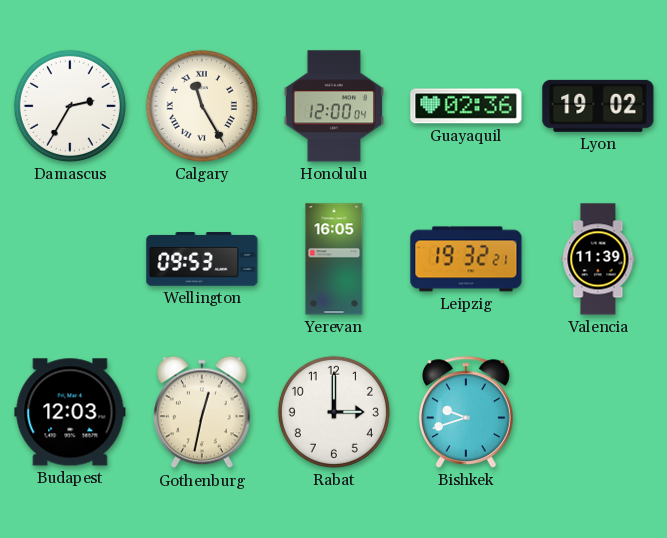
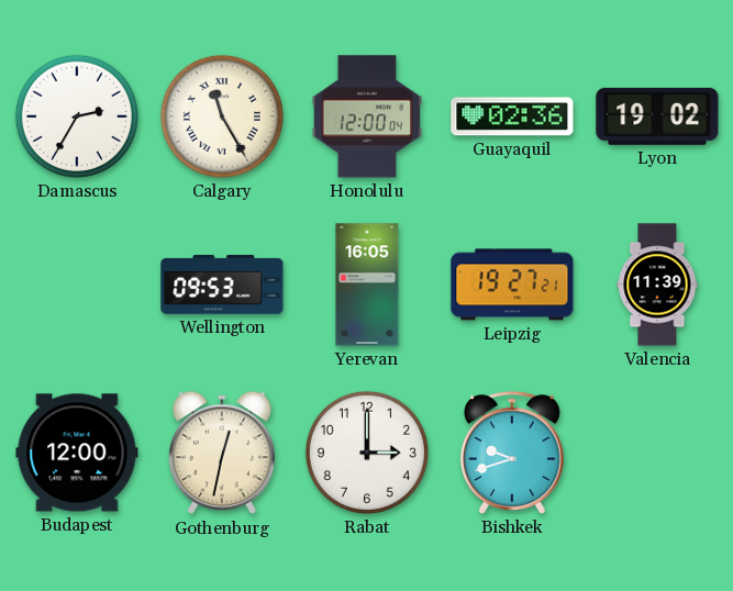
Leipzig: 19:32 -> 19:27
Budapest: 12:03 -> 12:00
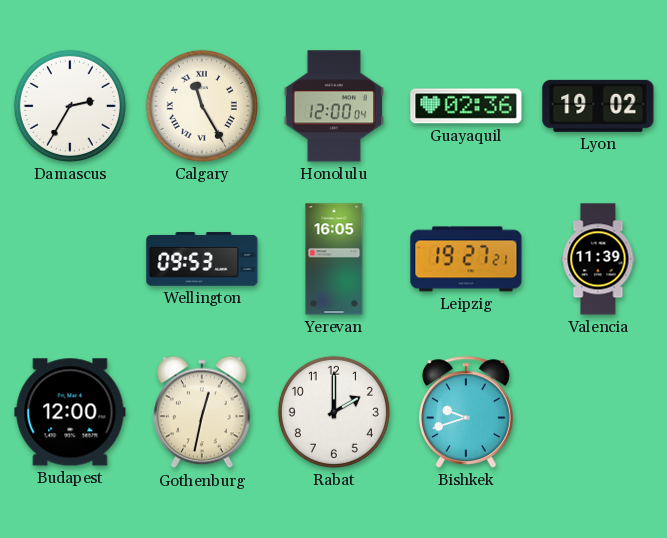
Rabat: 3:00 -> 2:00
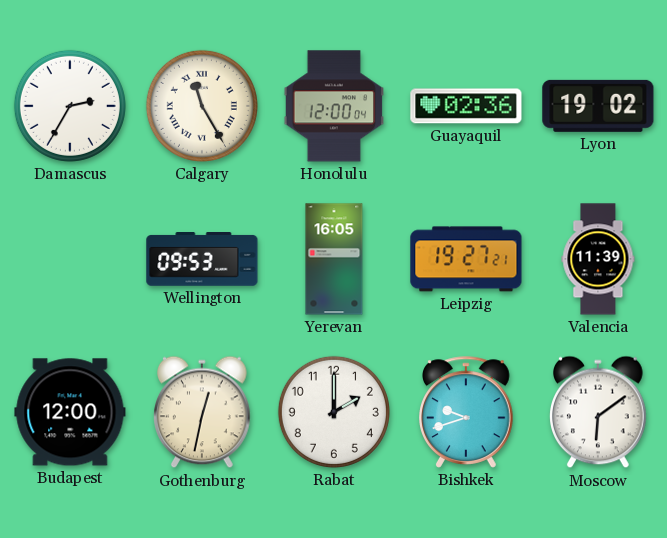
Moscow: none -> 6:09
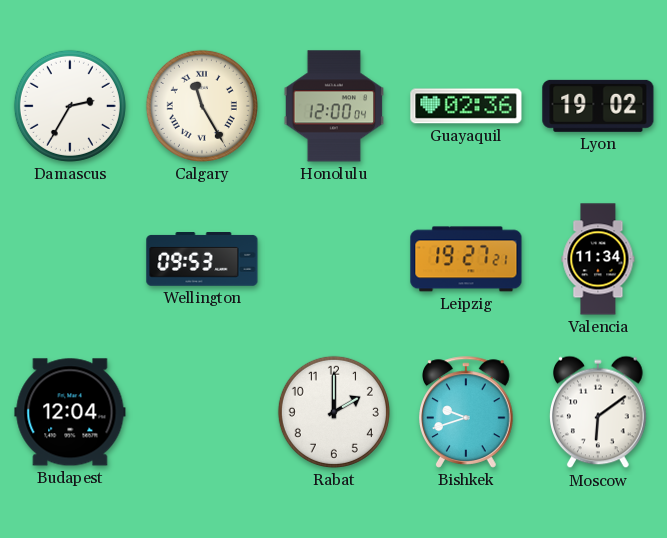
Yerevan: 16:05 -> none
Valencia: 11:39 -> 11:34
Budapest: 12:00 -> 12:04
Gothenburg: 12:32 -> none
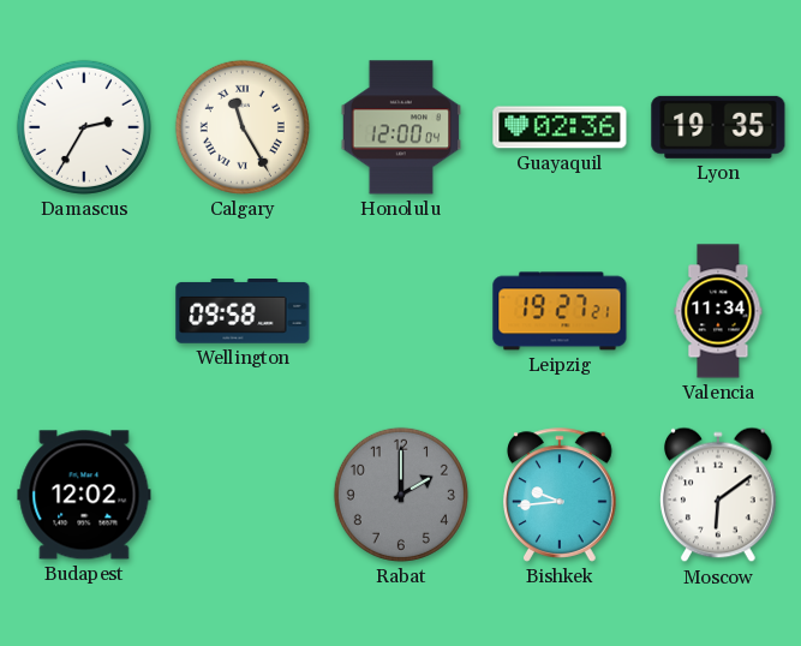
Lyon: 19:02 -> 19:35
Wellington: 09:53 -> 09:58
Budapest: 12:04 -> 12:02
Rabat dial: white -> grey
Bishkek: 9:42 -> 9:44
